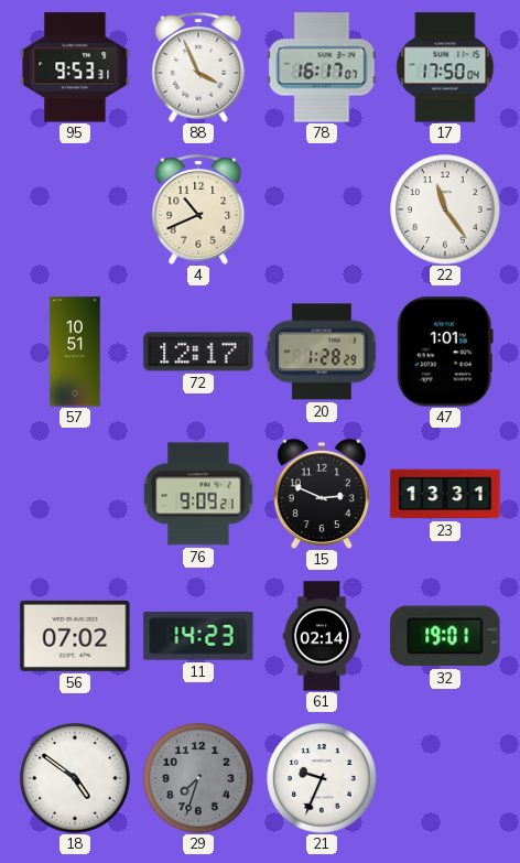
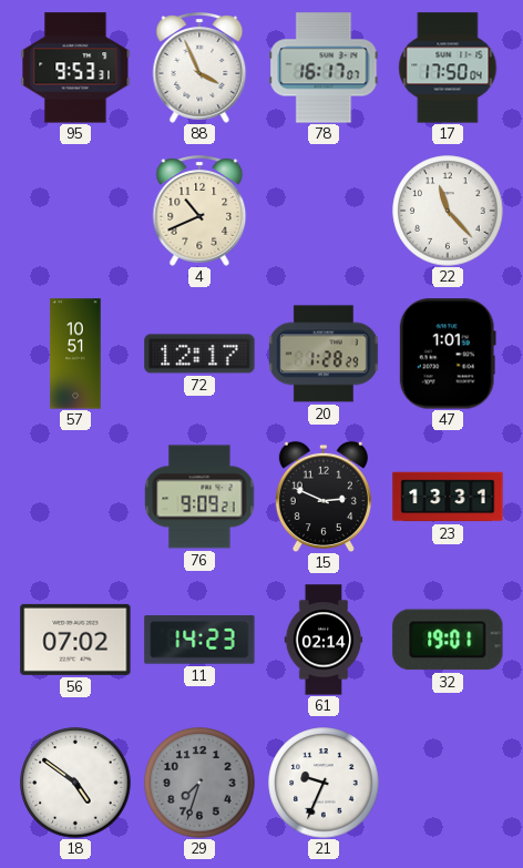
22: 11:24 -> 11:23
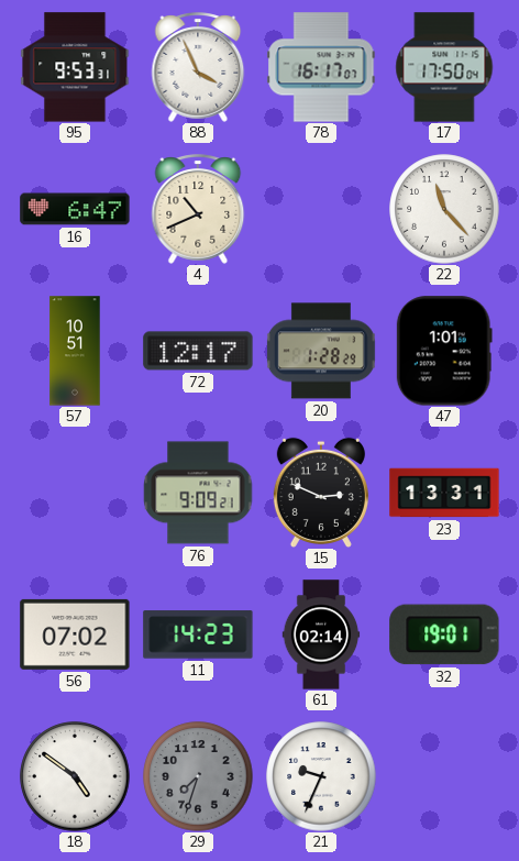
16: none -> 6:47
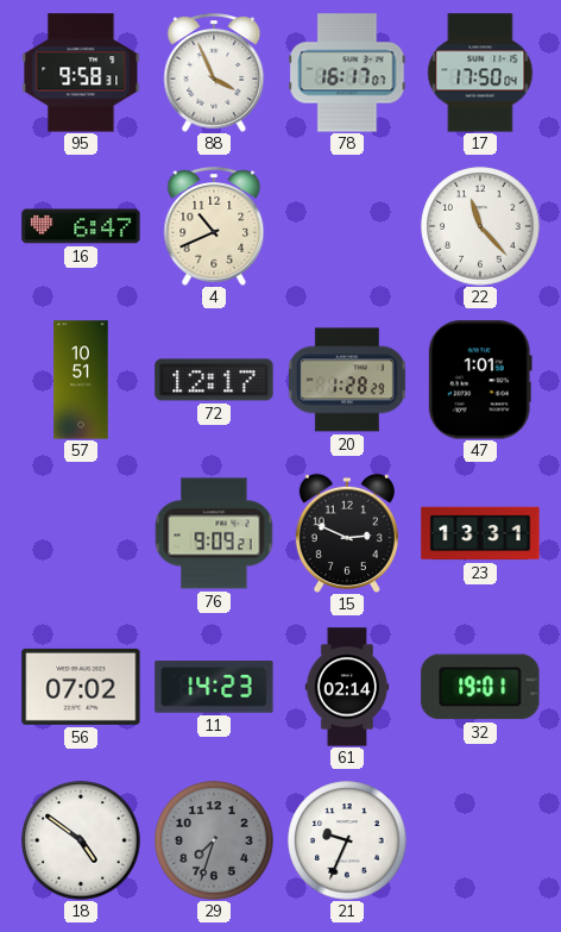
95: 9:53 -> 9:58
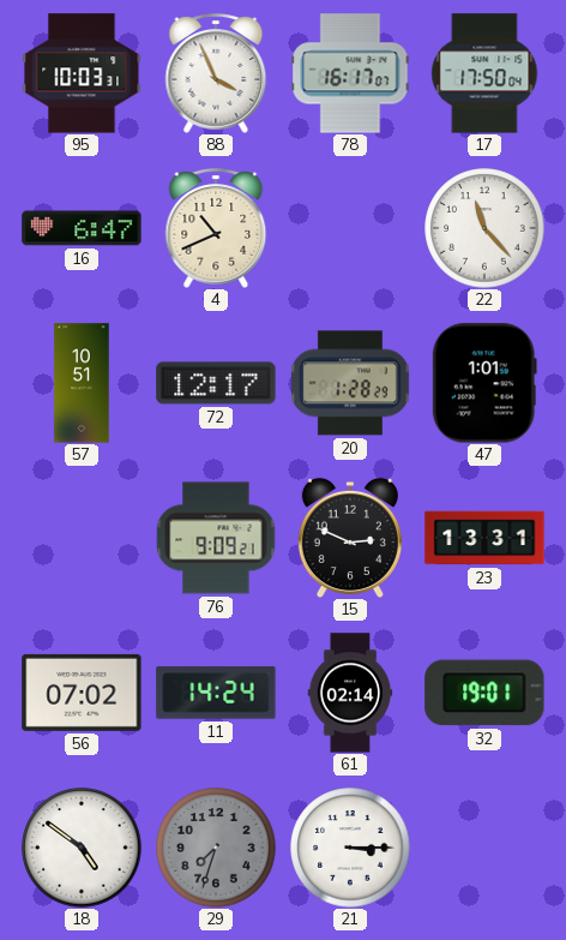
95: 9:58 -> 10:03
11: 14:23 -> 14:24
21: 9:34 -> 3:15
